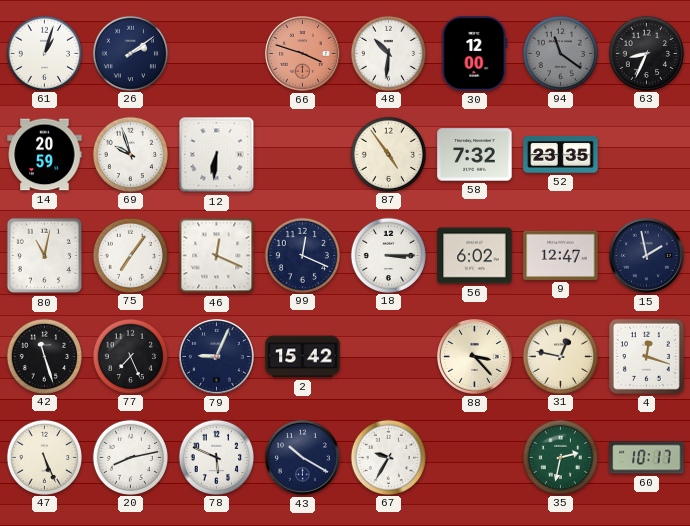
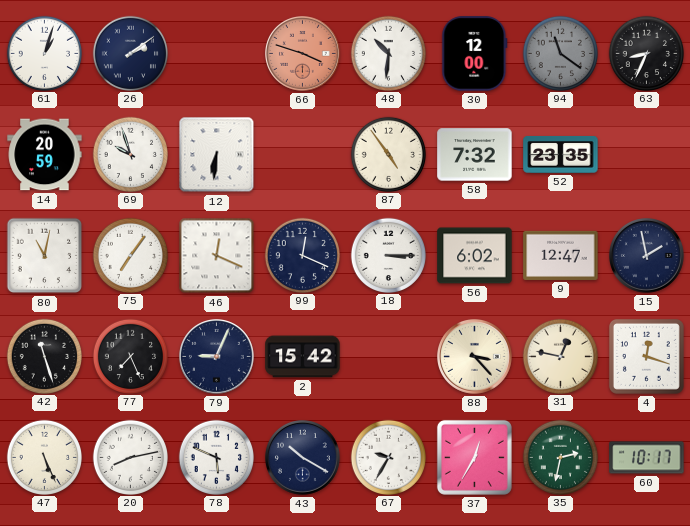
37: none -> 12:35
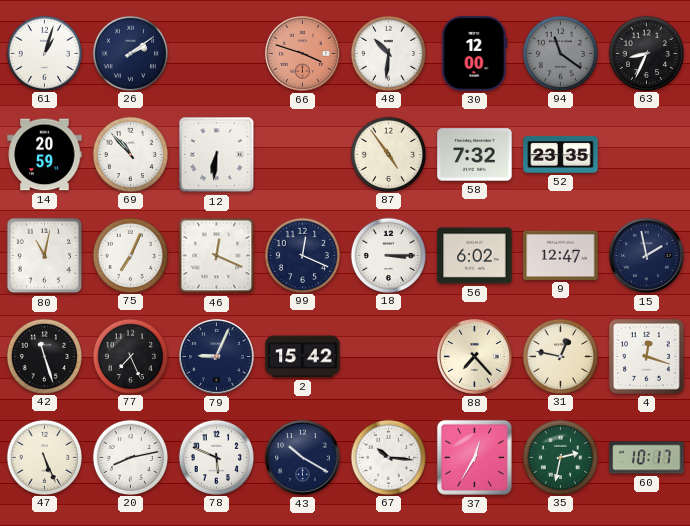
69: 9:57 -> 10:53
75: 7:06 -> 7:04
88: 3:23 -> 7:23
67: 9:35 -> 10:16
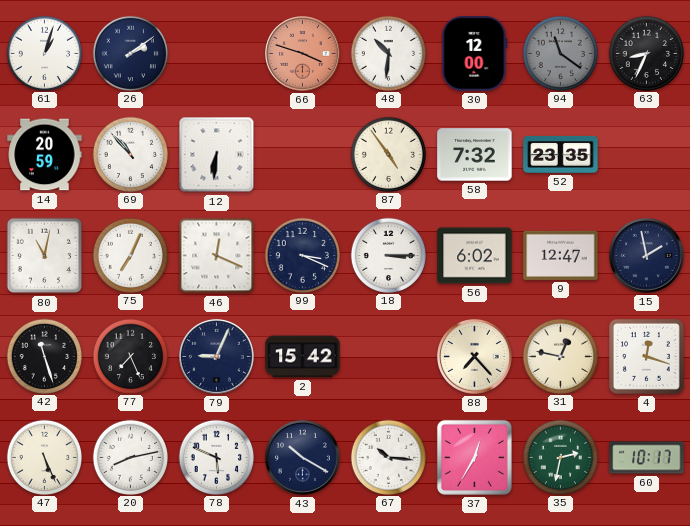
99: 12:19 -> 3:19
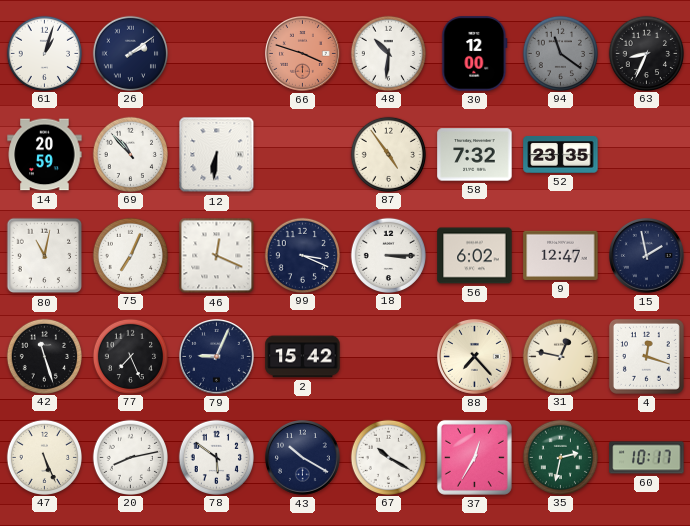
78: 5:49 -> 5:51
67: 10:16 -> 10:20
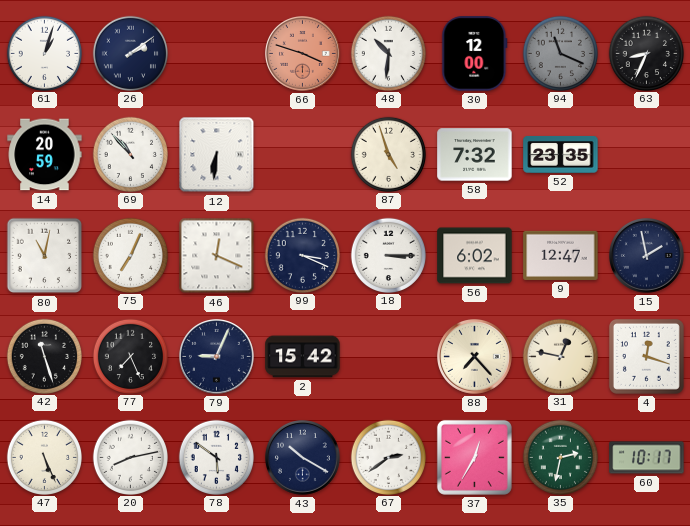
94: 11:21 -> 11:19
87: 4:54 -> 4:57
67: 10:20 -> 2:39
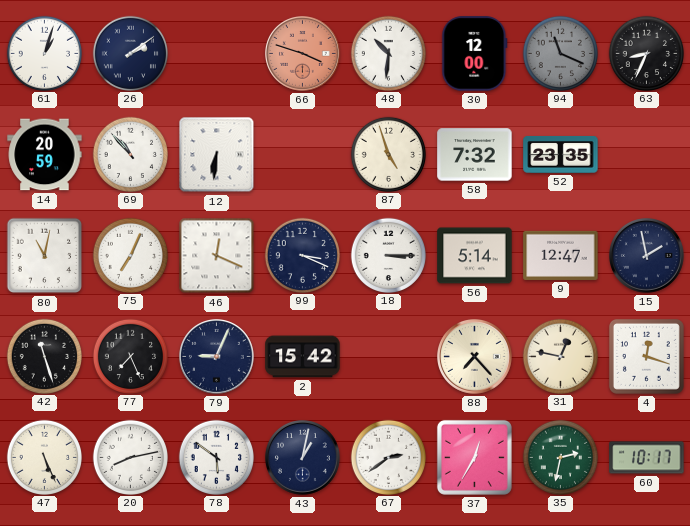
56: 6:02 -> 5:14
43: 10:20 -> 1:02
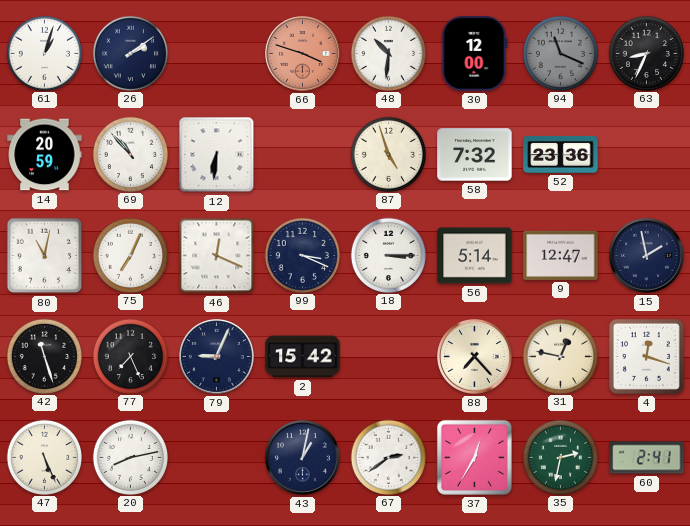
52: 23:35 -> 23:36
78: 5:51 -> none
60: 10:17 -> 2:41
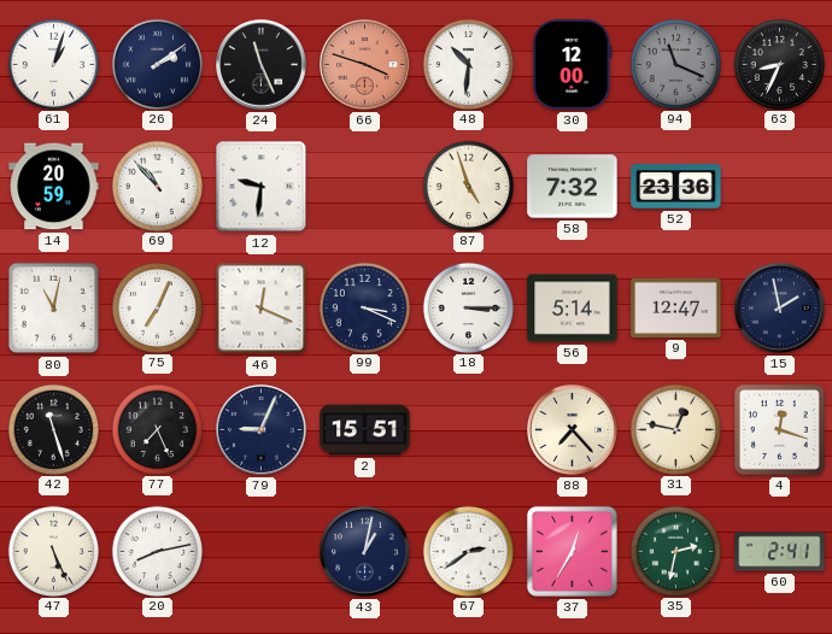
24: none -> 11:26
12: 6:31 -> 9:31
2: 15:42 -> 15:51
